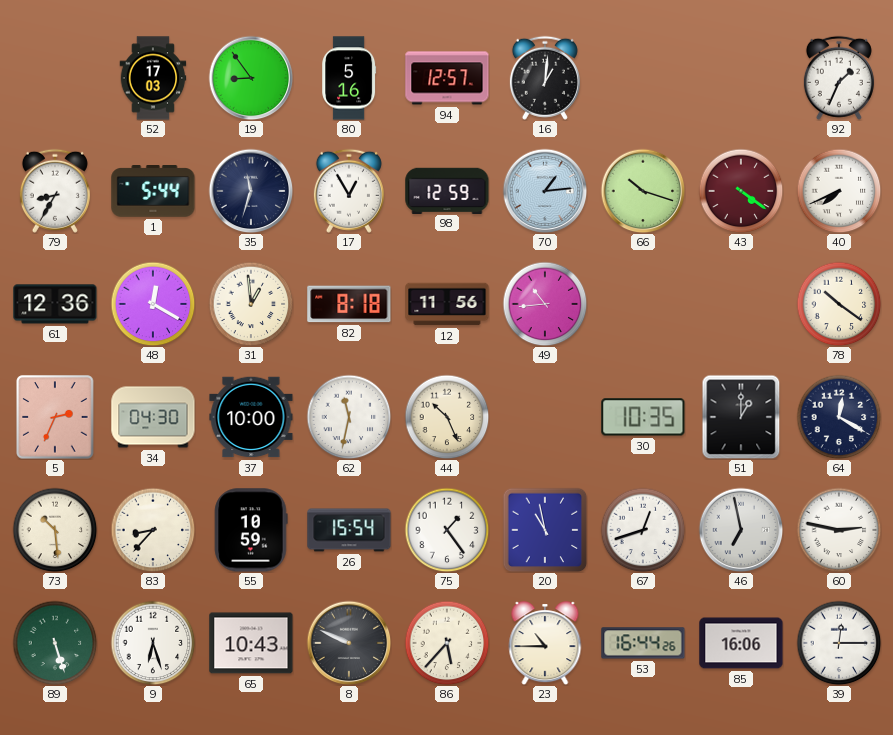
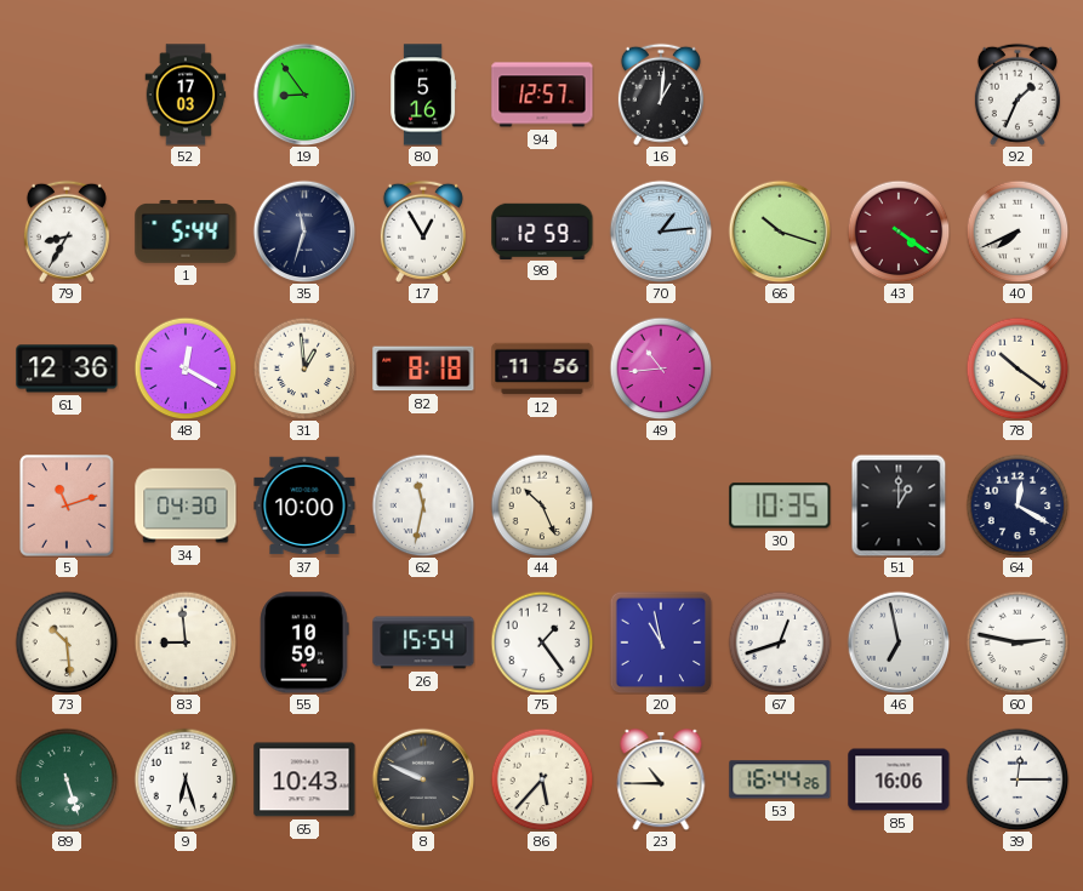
5: 2:34 -> 11:12
83: 8:37 -> 8:59
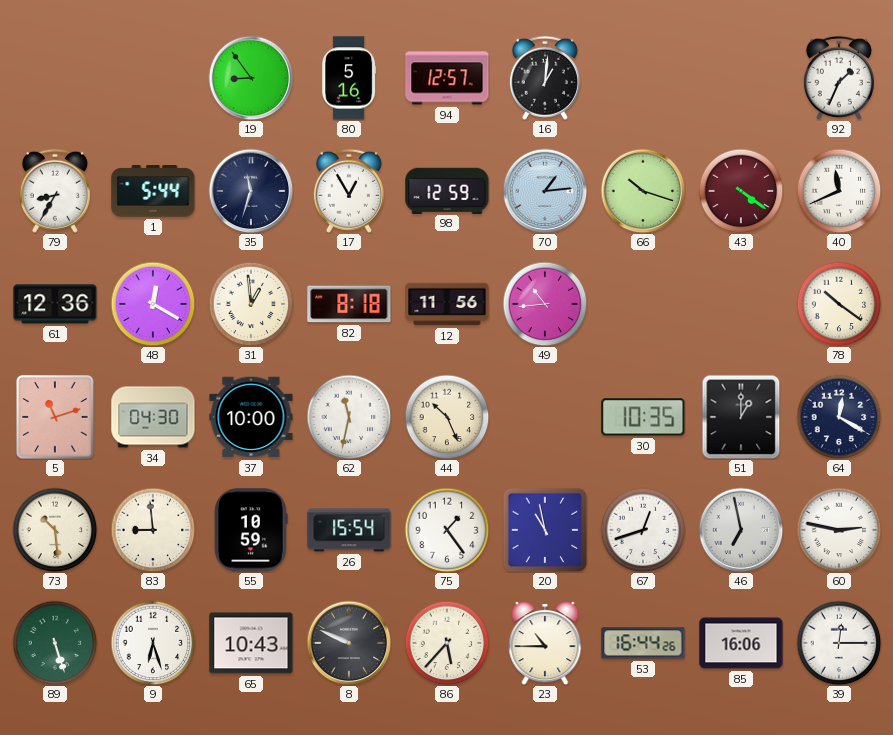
52: 17:03 -> none
40: 7:41 -> 11:41
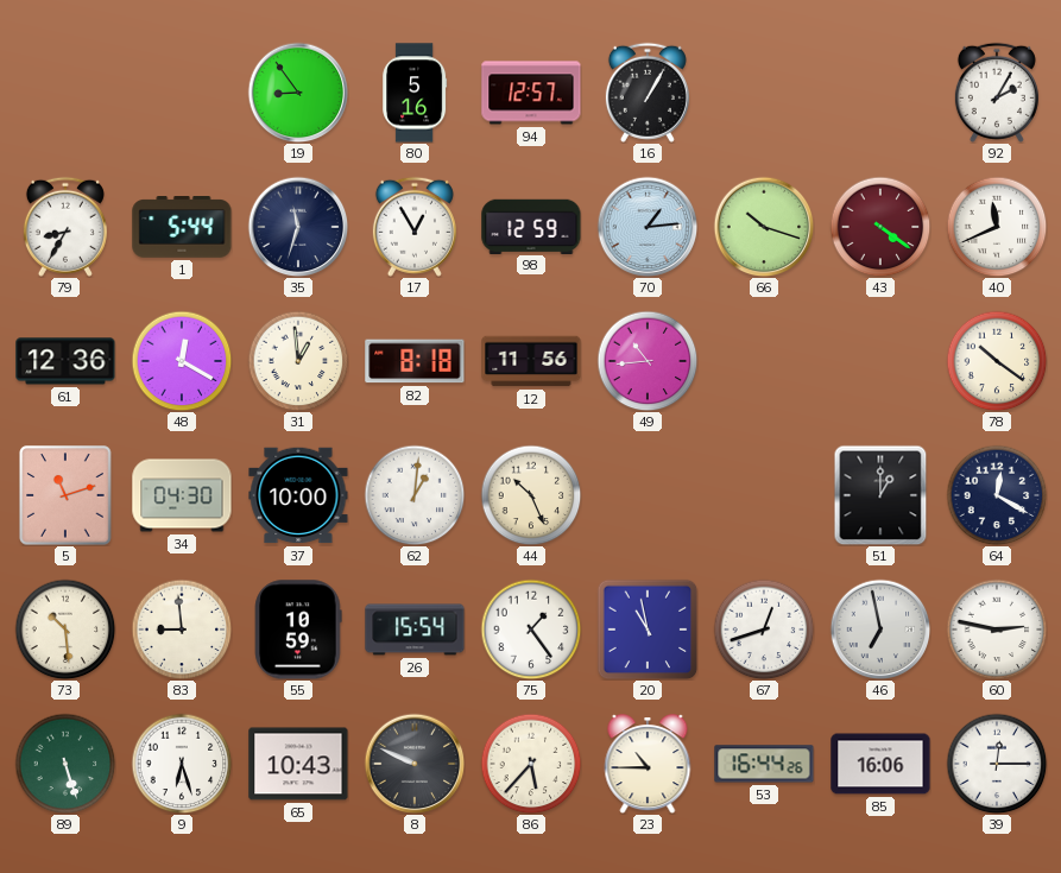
16: 1:01 -> 1:05
92: 1:34 -> 2:05
62: 11:32 -> 1:01
30: 10:35 -> none
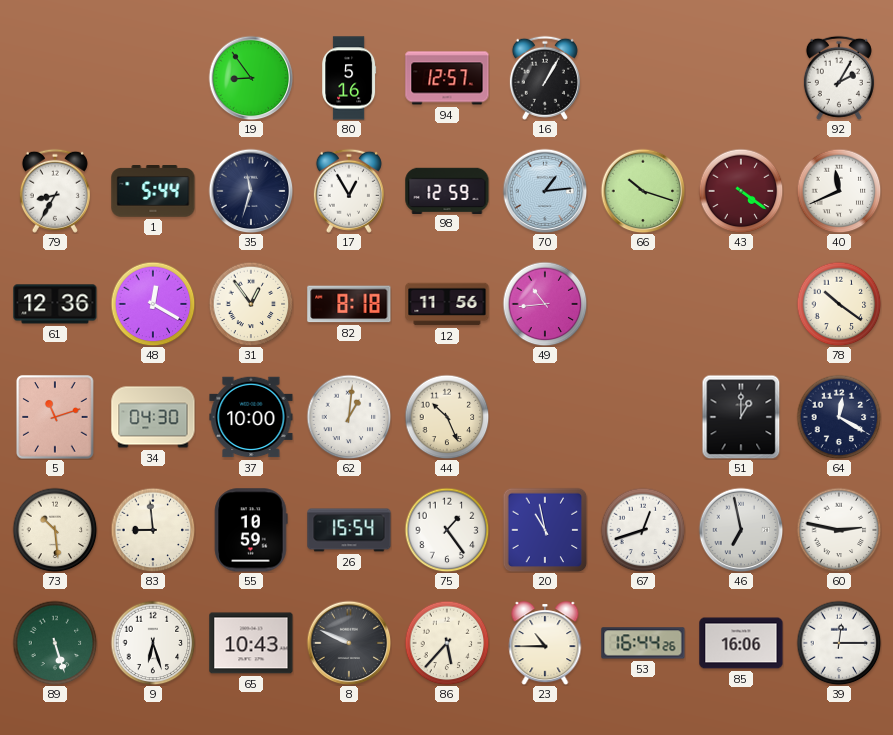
31: 12:59 -> 12:54
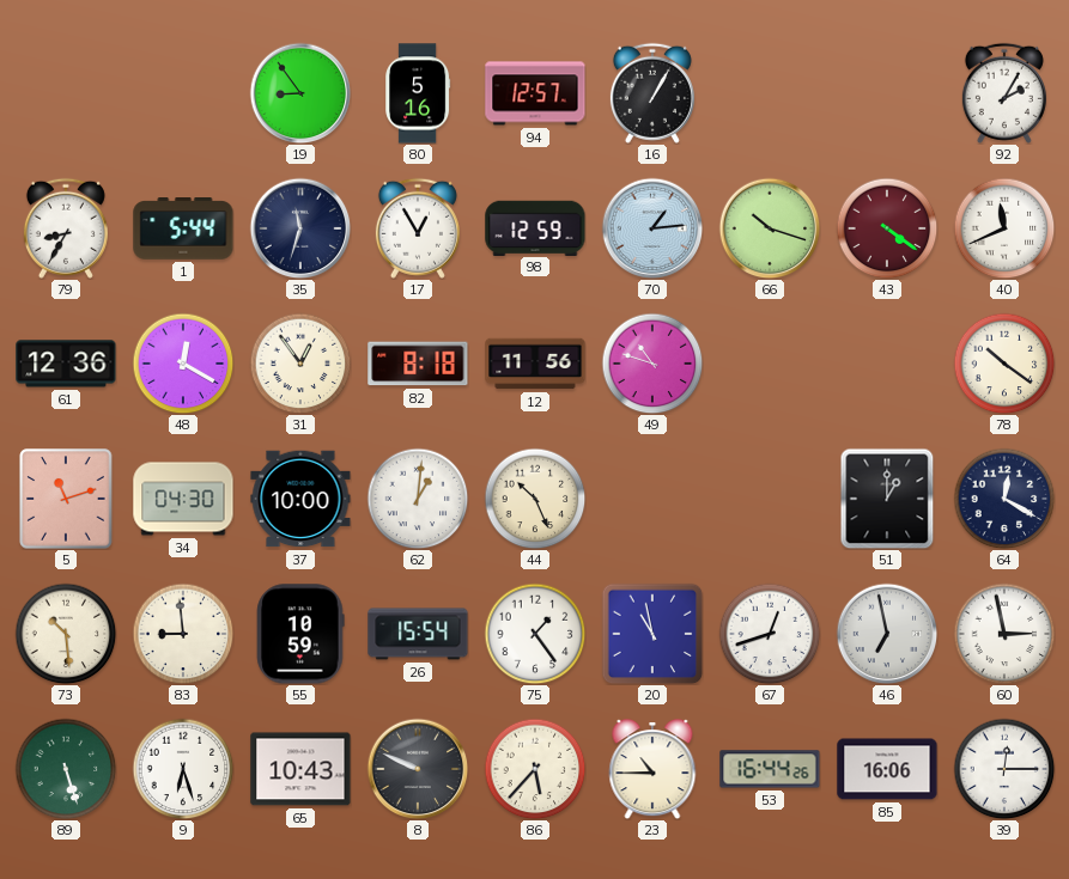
49: 10:44 -> 10:48
60: 2:47 -> 2:58
